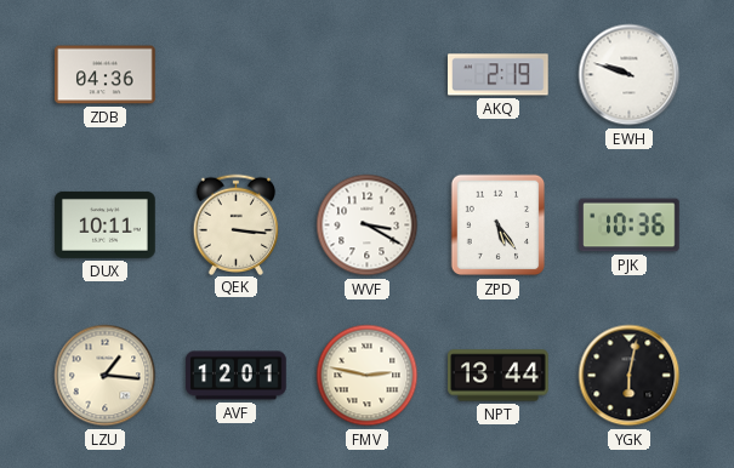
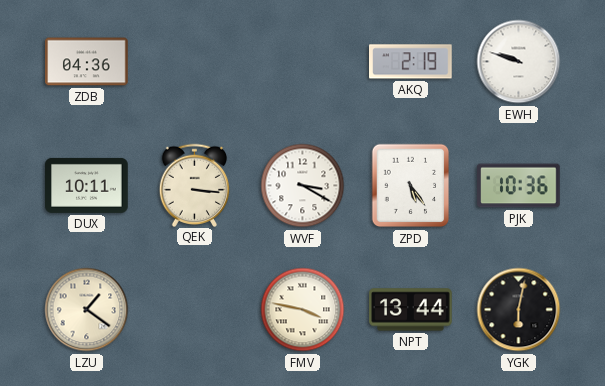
LZU: 1:16 -> 1:21
AVF: 12:01 -> none
FMV: 2:47 -> 3:47
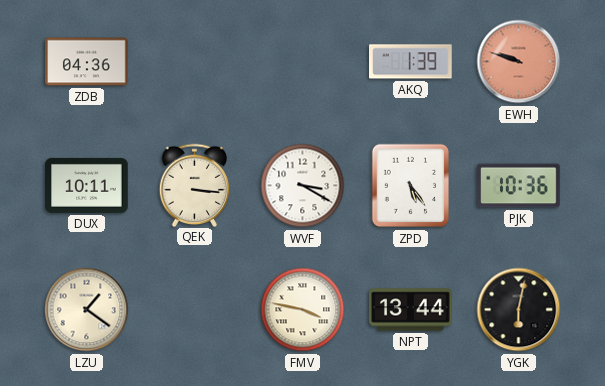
AKQ: 2:19 -> 1:39
EWH dial: white -> salmon
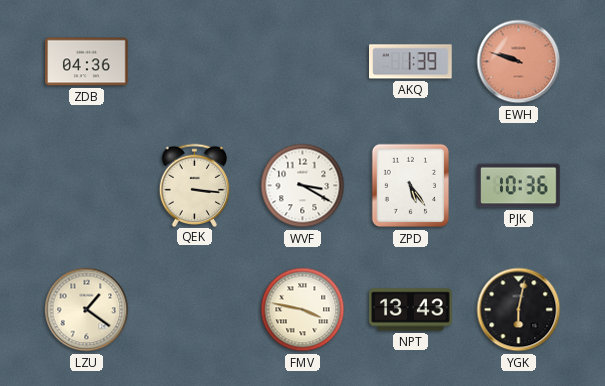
DUX: 10:11 -> none
NPT: 13:44 -> 13:43
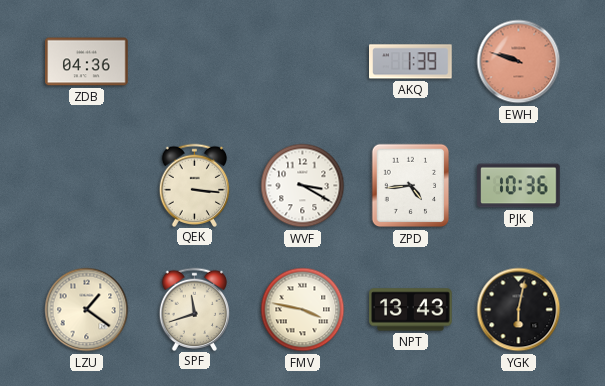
ZPD: 5:24 -> 4:44
SPF: none -> 11:42
